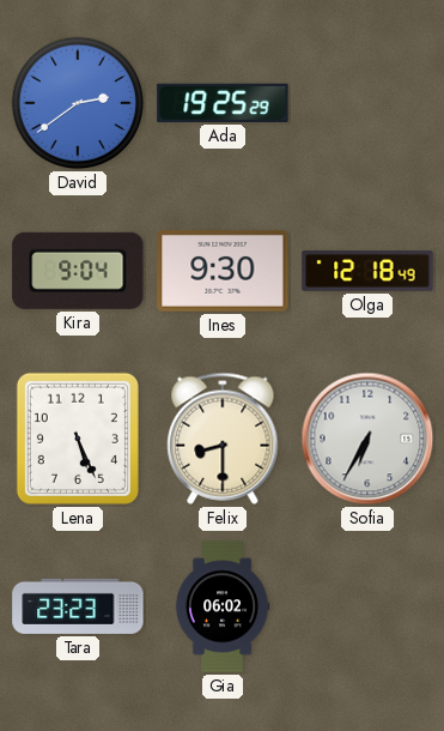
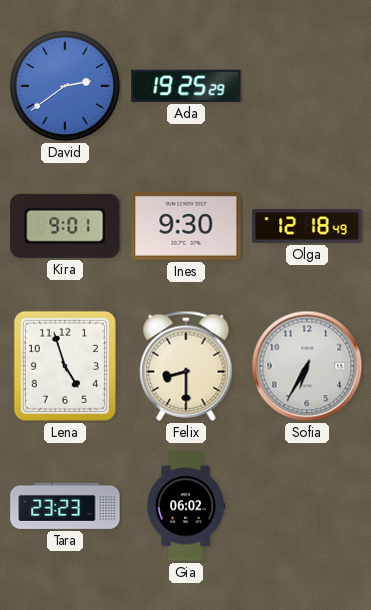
Kira: 9:04 -> 9:01
Lena: 5:26 -> 4:57
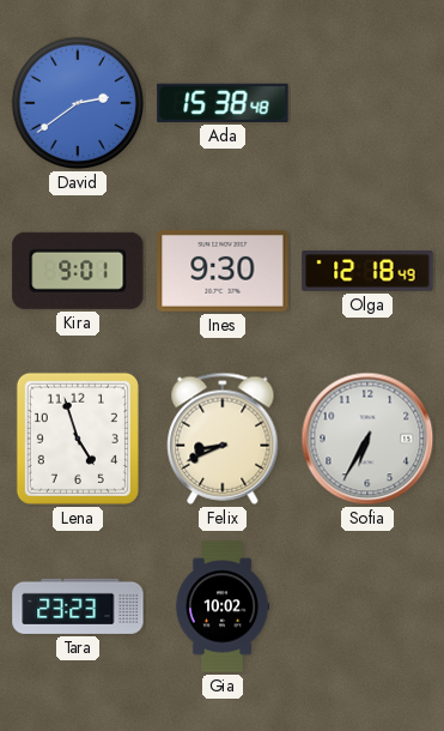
Ada: 19:25 -> 15:38
Felix: 8:30 -> 8:41
Gia: 06:02 -> 10:02
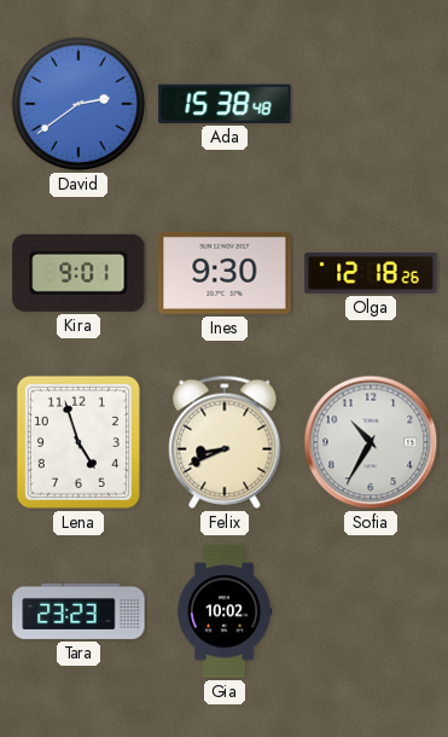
Olga: 12:18:49 -> 12:18:26
Sofia: 6:35 -> 10:35
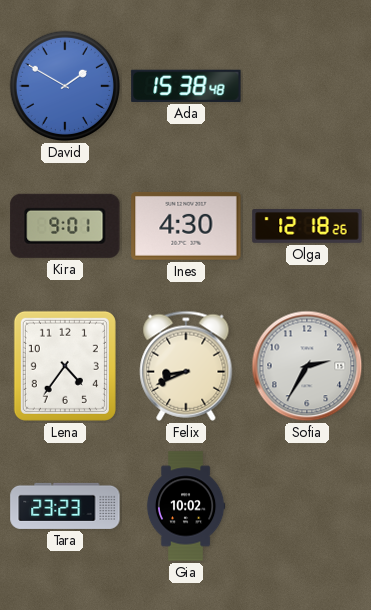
David: 2:39 -> 1:50
Ines: 9:30 -> 4:30
Lena: 4:57 -> 4:36
Sofia: 10:35 -> 2:35
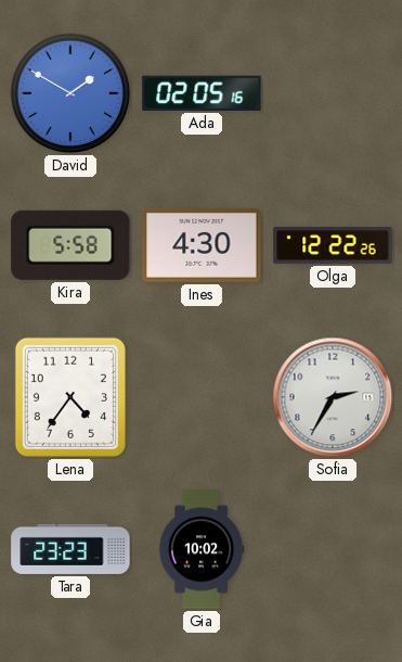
Ada: 15:38 -> 02:05
Kira: 9:01 -> 5:58
Olga: 12:18 -> 12:22
Felix: 8:41 -> none
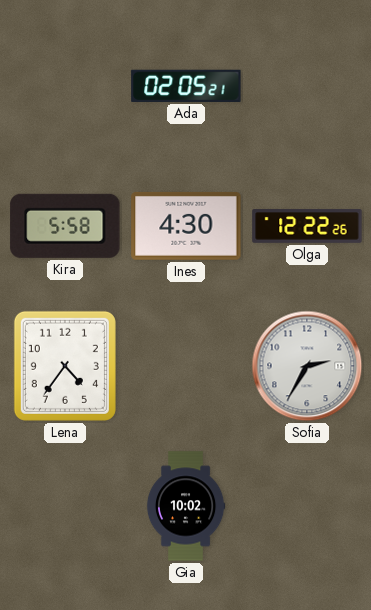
David: 1:50 -> none
Ada: 02:05:16 -> 02:05:21
Tara: 23:23 -> none
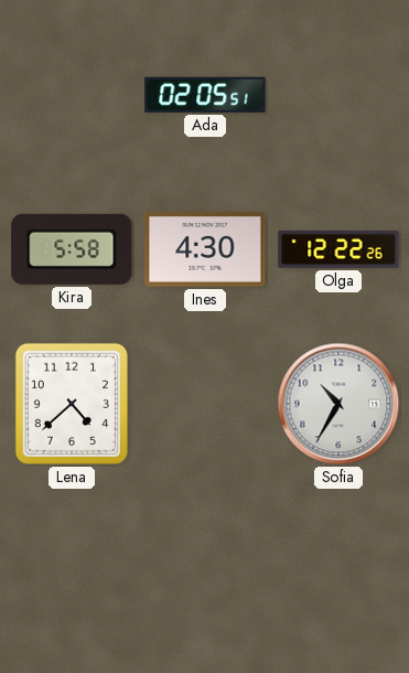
Ada: 02:05:21 -> 02:05:51
Lena: 4:36 -> 4:38
Sofia: 2:35 -> 10:35
Gia: 10:02 -> none
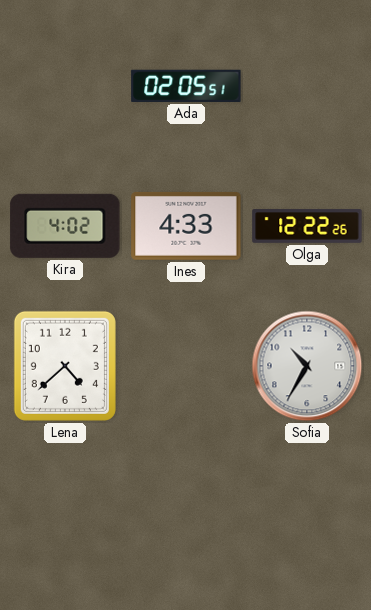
Kira: 5:58 -> 4:02
Ines: 4:30 -> 4:33
